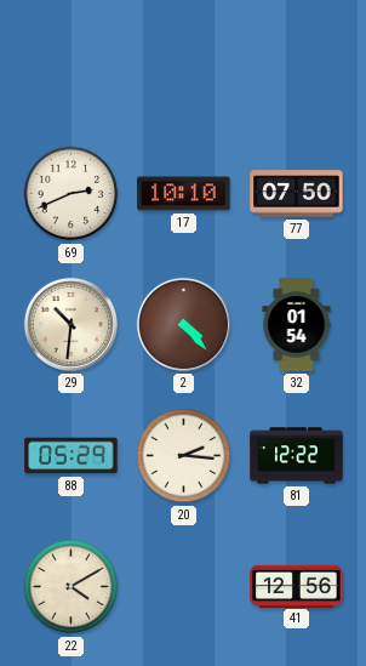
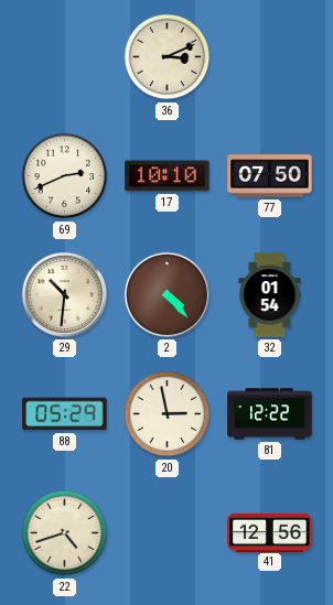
36: none -> 3:11
20: 2:16 -> 2:58
22: 4:10 -> 4:42
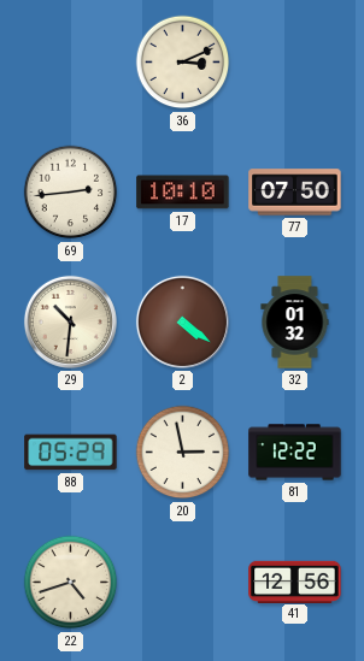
69: 2:41 -> 2:44
2: 4:23 -> 4:21
32: 01:54 -> 01:32
